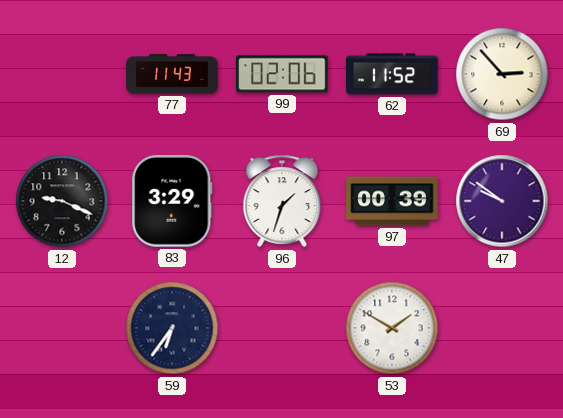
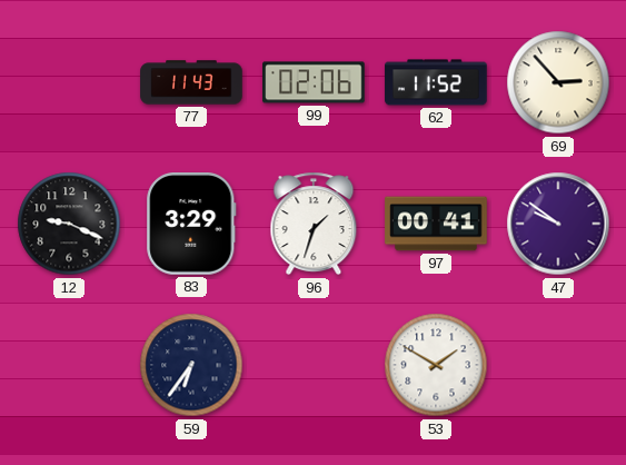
97: 00:39 -> 00:41
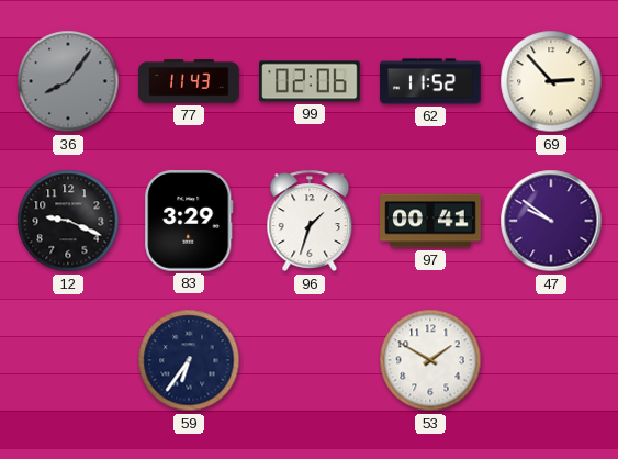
36: none -> 8:06
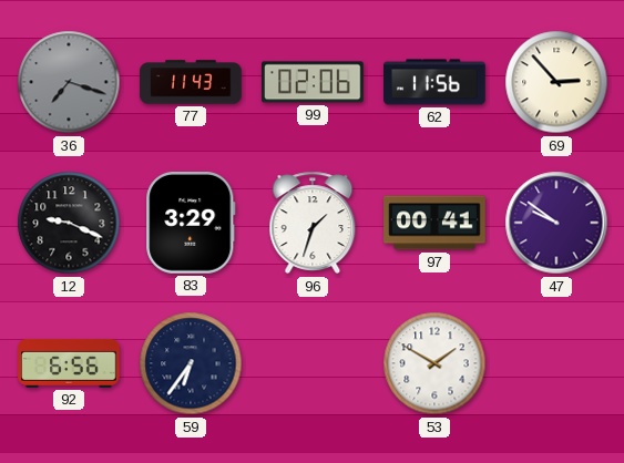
36: 8:06 -> 7:18
62: 11:52 -> 11:56
92: none -> 6:56
